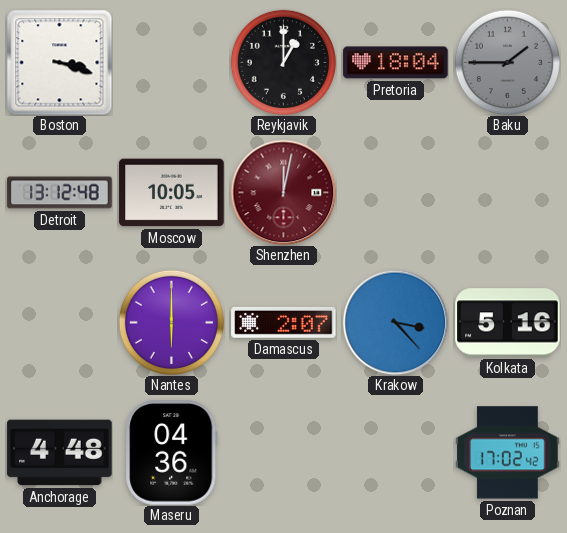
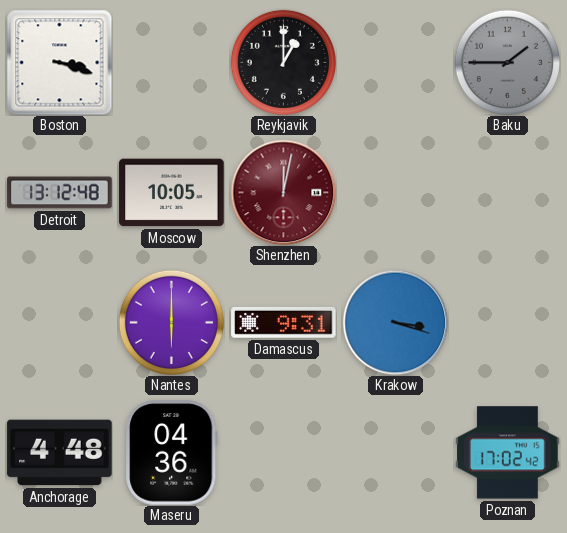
Pretoria: 18:04 -> none
Damascus: 2:07 -> 9:31
Krakow: 3:23 -> 3:18
Kolkata: 5:16 -> none
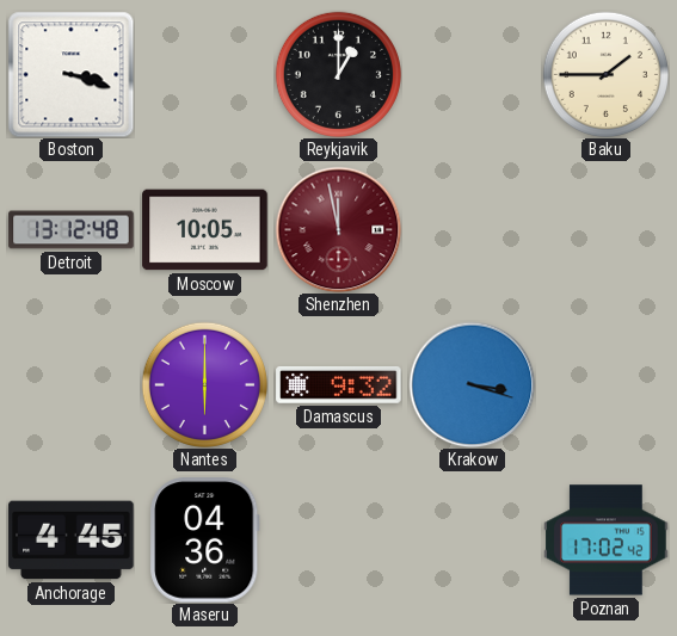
Baku dial: grey -> cream
Shenzhen: 12:02 -> 11:58
Damascus: 9:31 -> 9:32
Anchorage: 4:48 -> 4:45
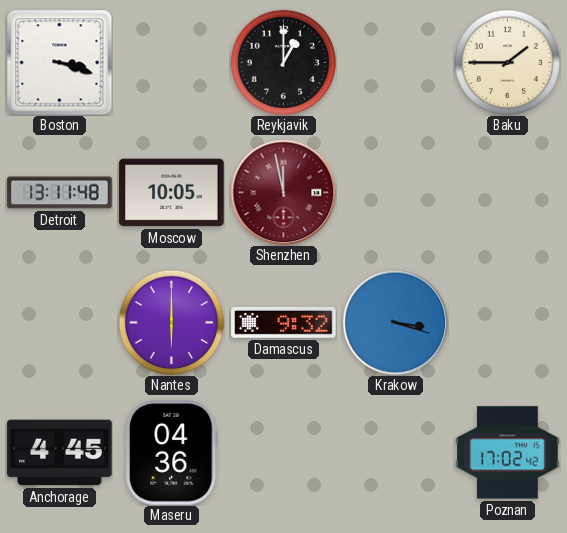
Detroit: 13:12 -> 13:11
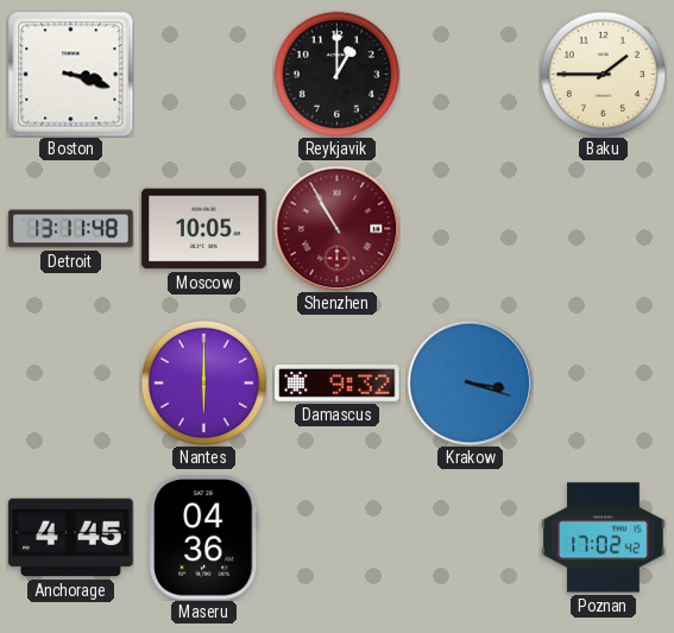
Shenzhen: 11:58 -> 10:55
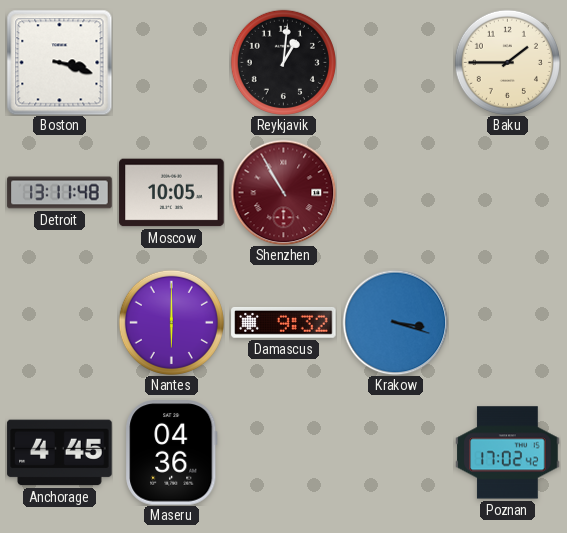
Reykjavik: 1:00 -> 1:01
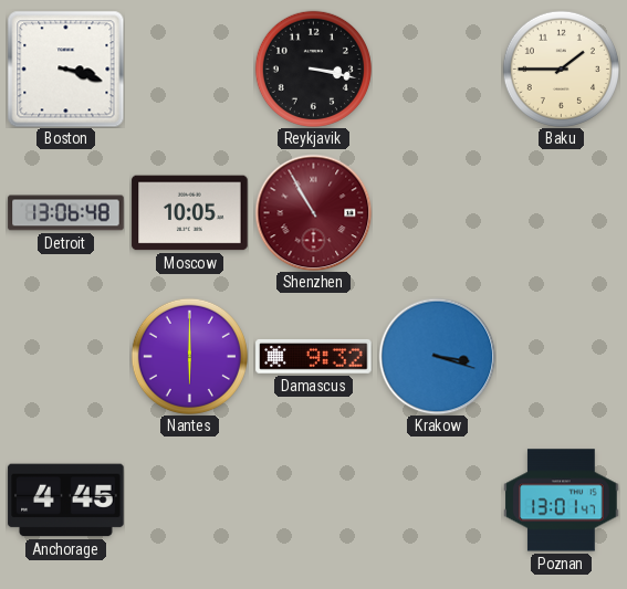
Reykjavik: 1:01 -> 3:17
Detroit: 13:11 -> 13:06
Maseru: 04:36 -> none
Poznan: 17:02 -> 13:01
